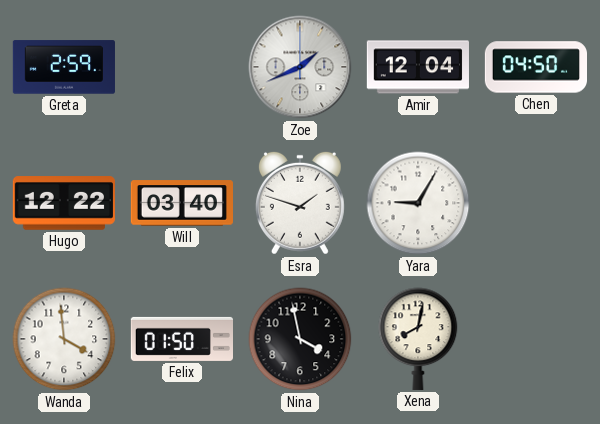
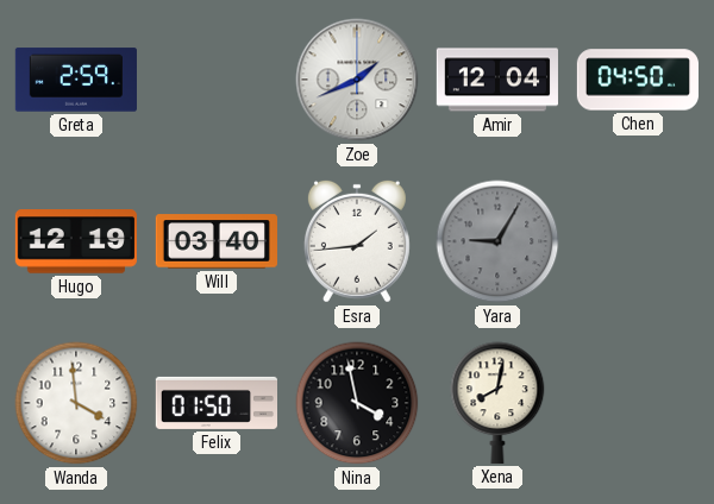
Hugo: 12:22 -> 12:19
Esra: 1:48 -> 1:44
Yara dial: white -> grey
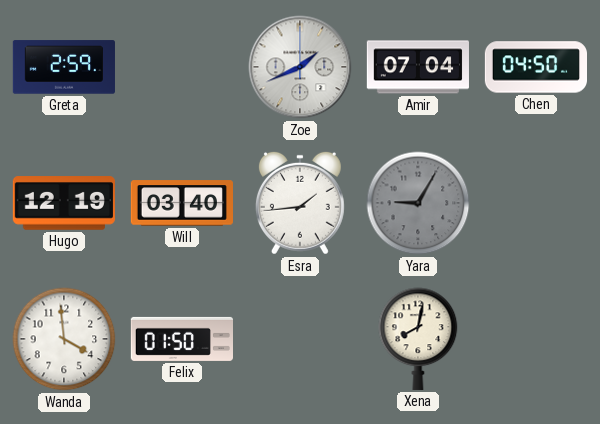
Amir: 12:04 -> 07:04
Nina: 3:58 -> none
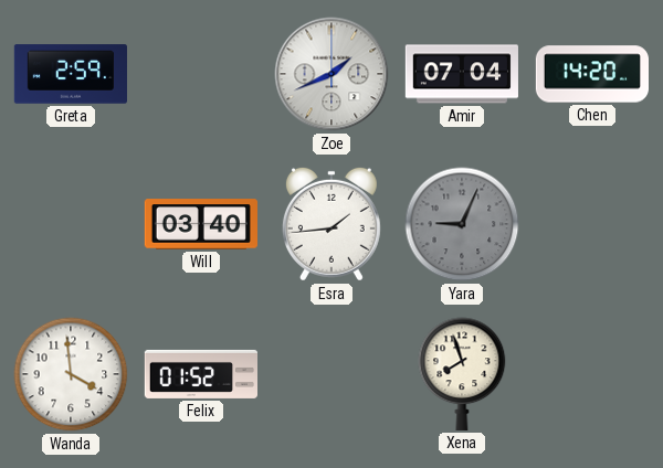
Chen: 04:50 -> 14:20
Hugo: 12:19 -> none
Yara: 9:05 -> 9:04
Felix: 01:50 -> 01:52
Xena: 8:02 -> 7:57
